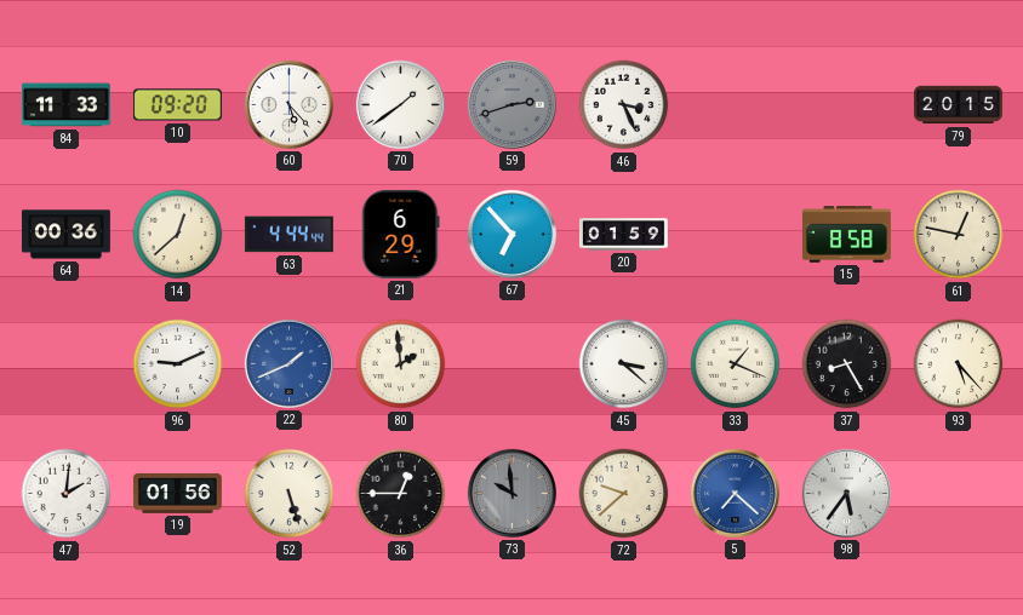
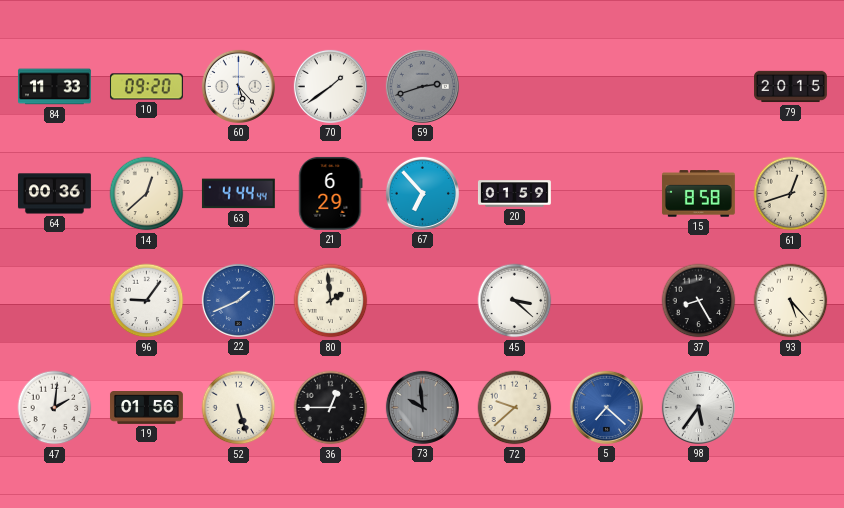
46: 3:26 -> none
61: 12:47 -> 12:42
96: 9:11 -> 9:06
33: 1:19 -> none
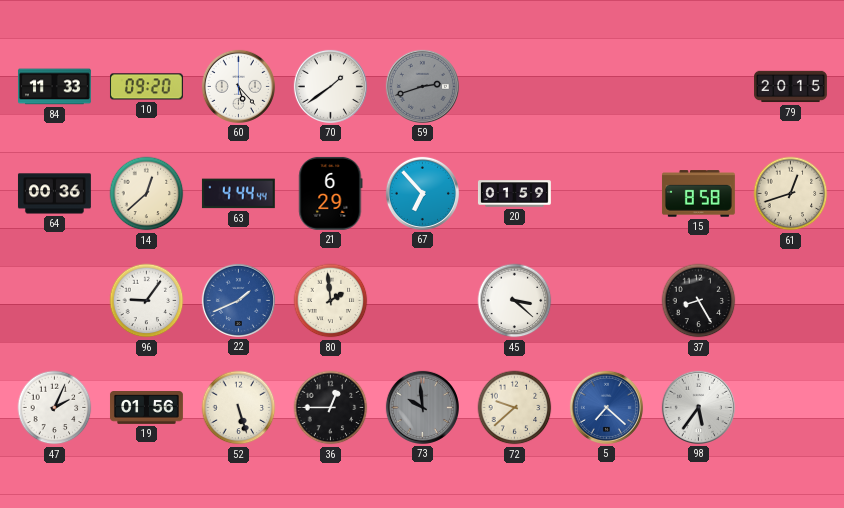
93: 5:23 -> none
47: 2:01 -> 2:04
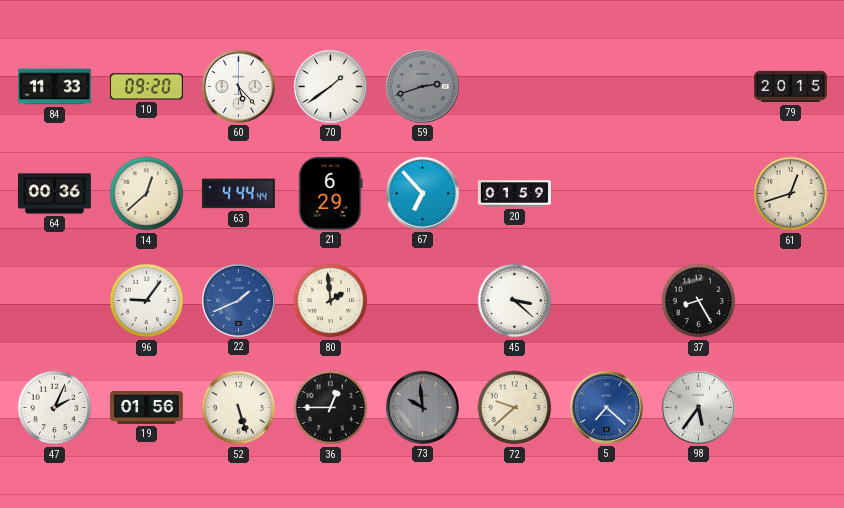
15: 8:58 -> none
